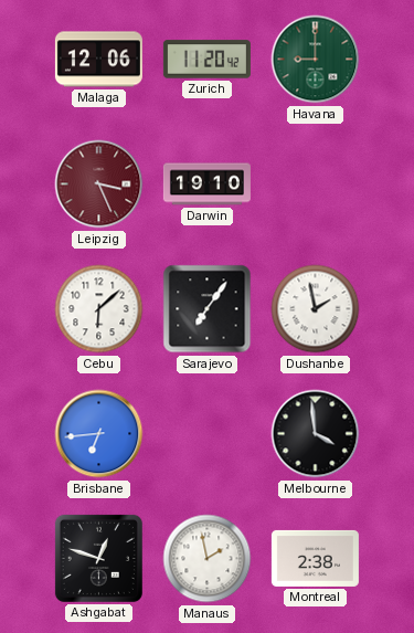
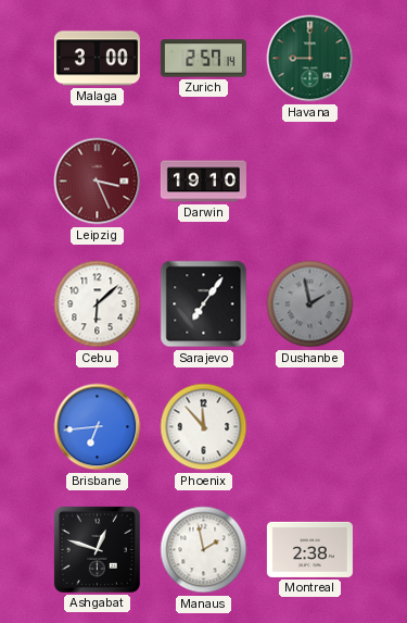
Malaga: 12:06 -> 3:00
Zurich: 11:20 -> 2:57
Dushanbe dial: white -> grey
Phoenix: none -> 11:53
Melbourne: 3:59 -> none
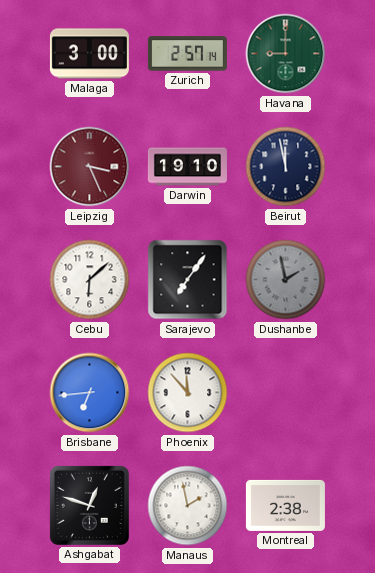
Beirut: none -> 11:58
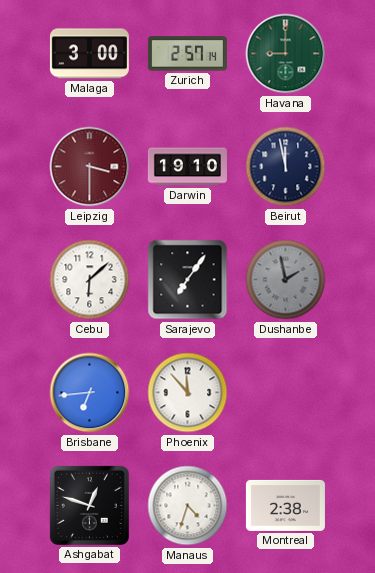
Leipzig: 3:26 -> 3:30
Manaus: 1:58 -> 4:33
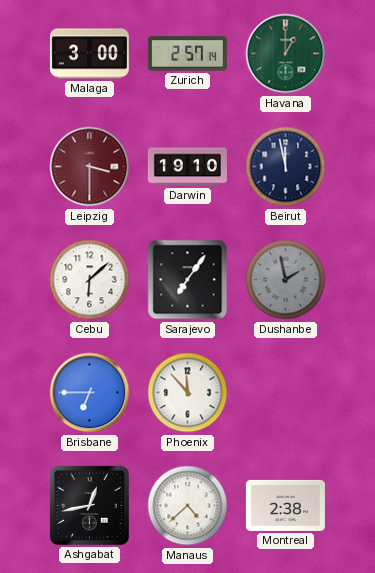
Havana: 9:00 -> 1:00
Brisbane: 6:44 -> 6:45
Ashgabat: 12:48 -> 12:43
Manaus: 4:33 -> 4:38
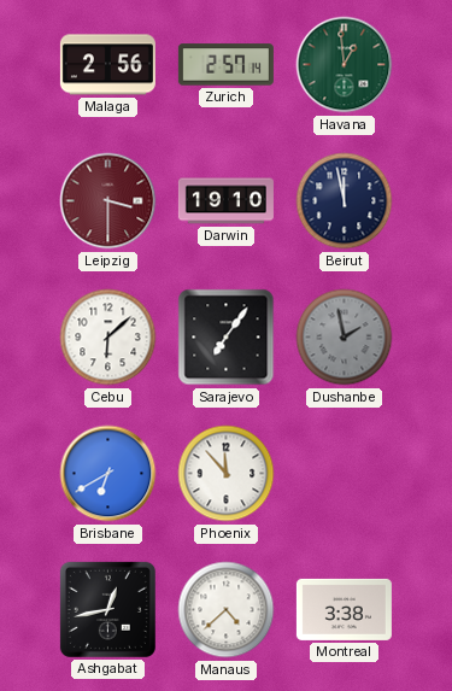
Malaga: 3:00 -> 2:56
Havana: 1:00 -> 12:59
Brisbane: 6:45 -> 6:40
Montreal: 2:38 -> 3:38
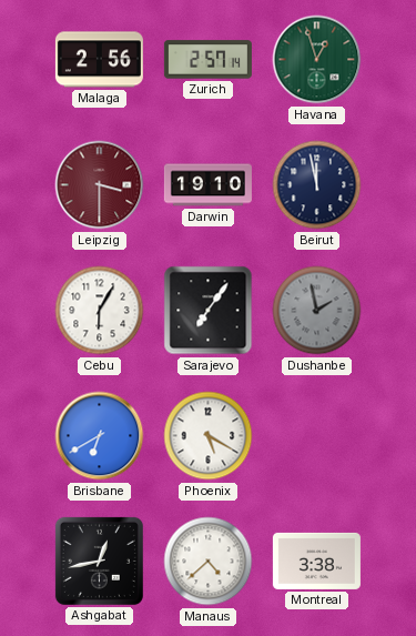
Havana: 12:59 -> 12:57
Cebu: 6:08 -> 6:05
Phoenix: 11:53 -> 5:20
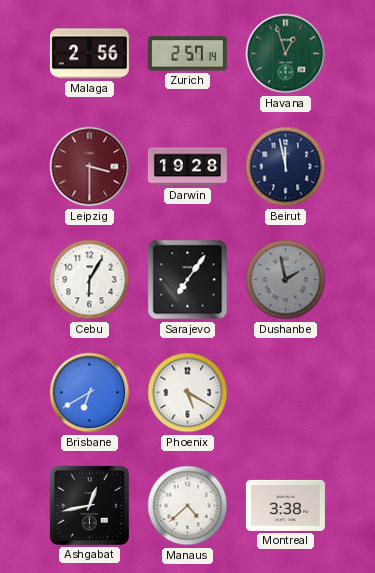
Darwin: 19:10 -> 19:28
